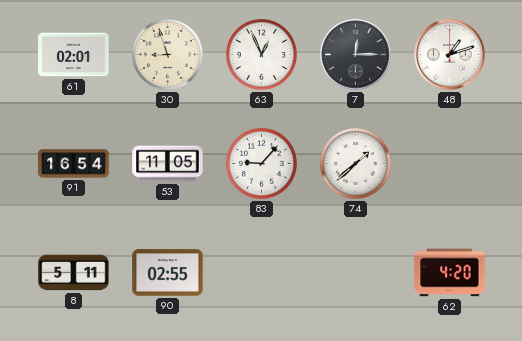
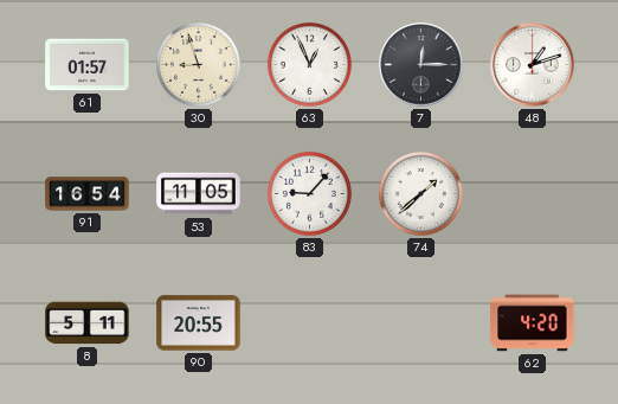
61: 02:01 -> 01:57
90: 02:55 -> 20:55
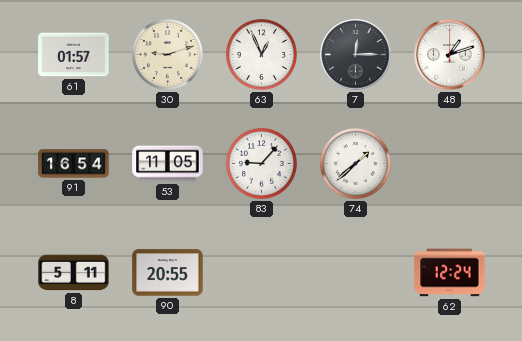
30: 8:57 -> 9:12
62: 4:20 -> 12:24
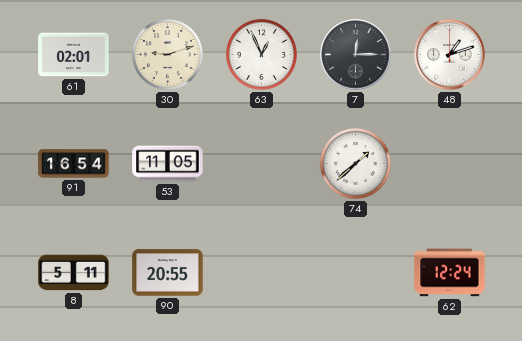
61: 01:57 -> 02:01
83: 9:07 -> none
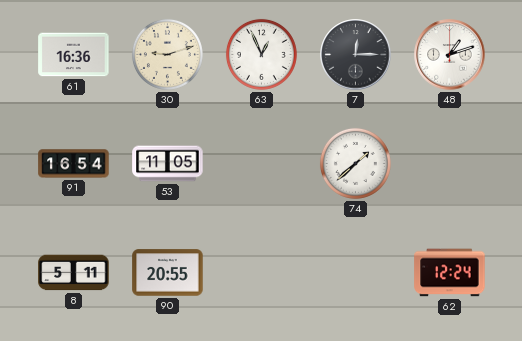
61: 02:01 -> 16:36
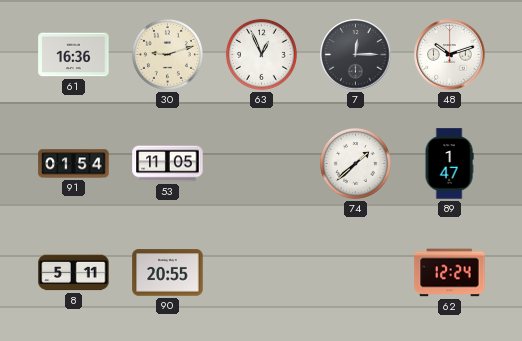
48: 1:12 -> 10:12
91: 16:54 -> 01:54
89: none -> 1:47
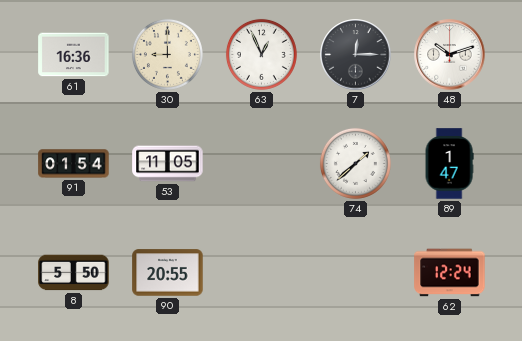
30: 9:12 -> 9:00
8: 5:11 -> 5:50
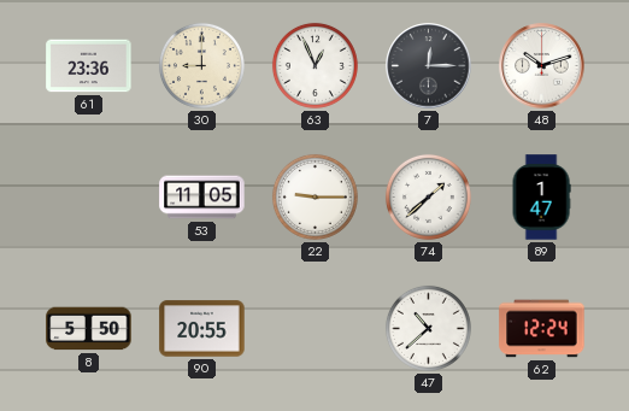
61: 16:36 -> 23:36
91: 01:54 -> none
22: none -> 9:15
47: none -> 10:38
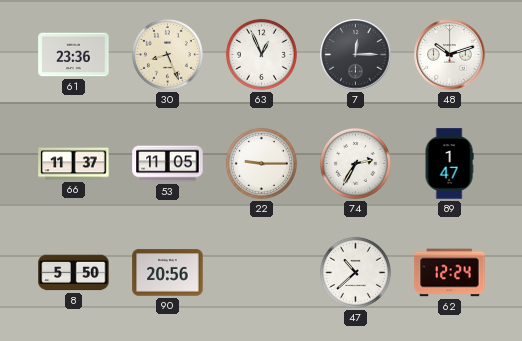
30: 9:00 -> 8:26
66: none -> 11:37
74: 1:38 -> 2:35
90: 20:55 -> 20:56
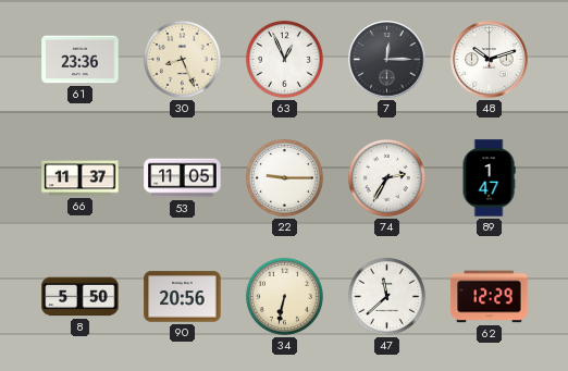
34: none -> 6:32
47: 10:38 -> 11:38
62: 12:24 -> 12:29
